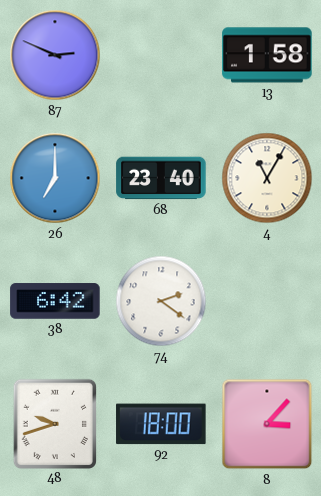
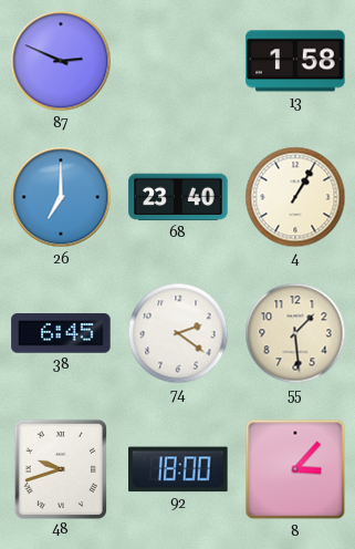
4: 11:05 -> 1:05
38: 6:42 -> 6:45
55: none -> 1:29
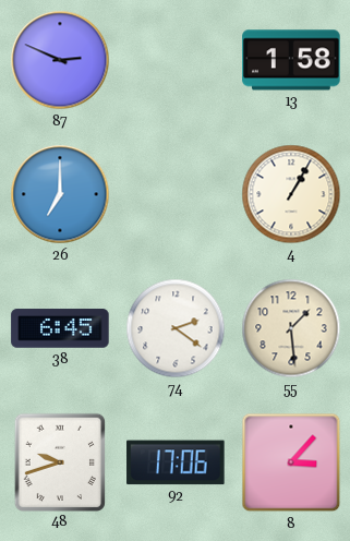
68: 23:40 -> none
92: 18:00 -> 17:06
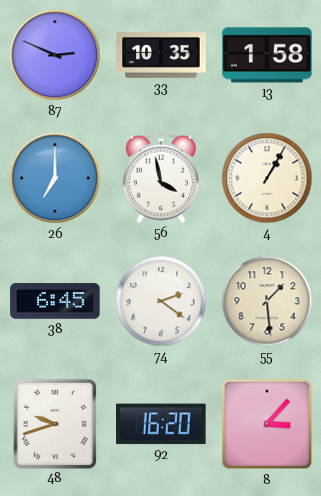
33: none -> 10:35
56: none -> 3:58
92: 17:06 -> 16:20
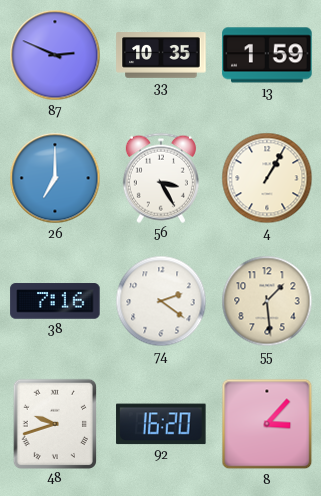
13: 1:58 -> 1:59
56: 3:58 -> 3:25
38: 6:45 -> 7:16
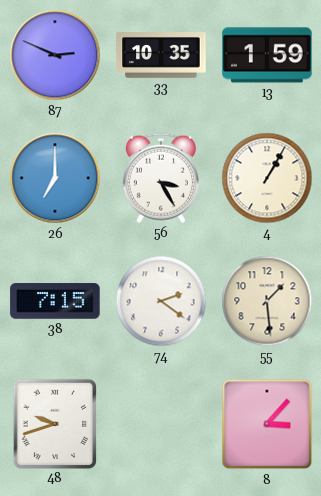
38: 7:16 -> 7:15
92: 16:20 -> none
